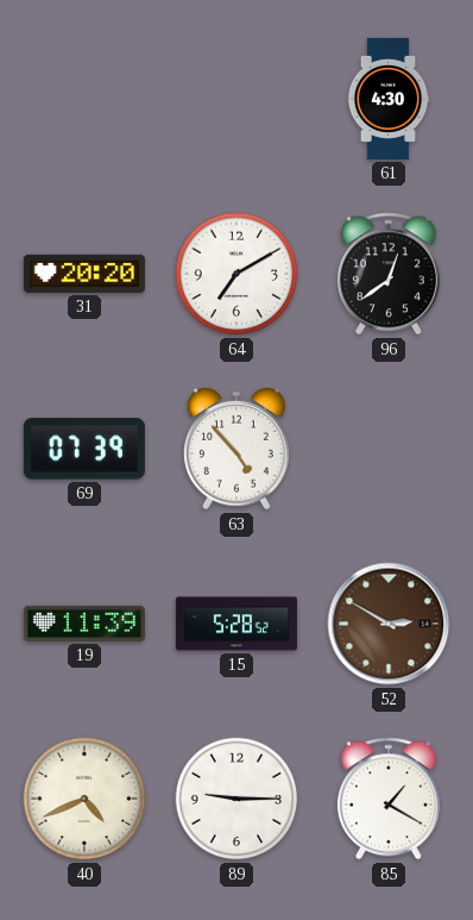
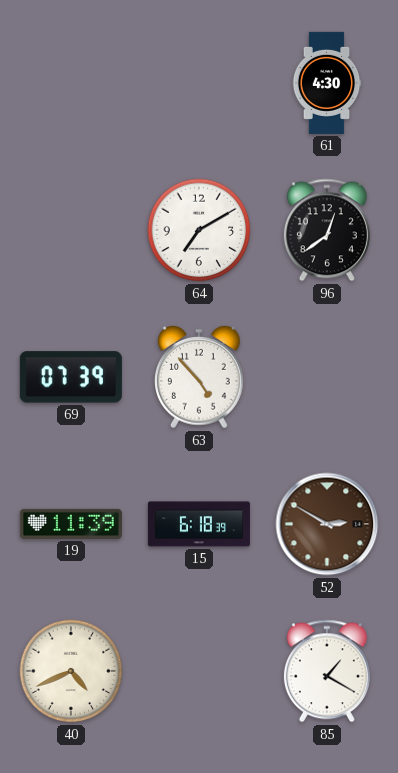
31: 20:20 -> none
15: 5:28 -> 6:18
89: 9:15 -> none
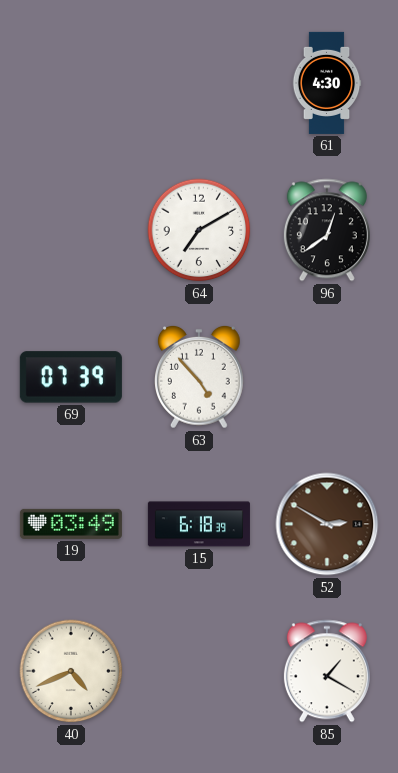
19: 11:39 -> 03:49
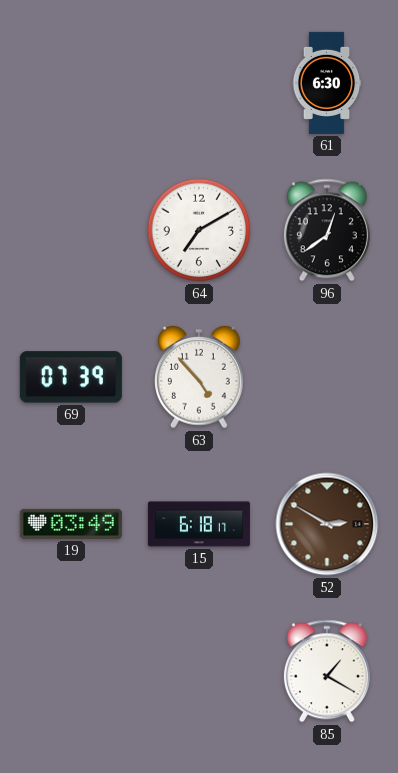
61: 4:30 -> 6:30
15: 6:18:39 -> 6:18:17
40: 4:41 -> none
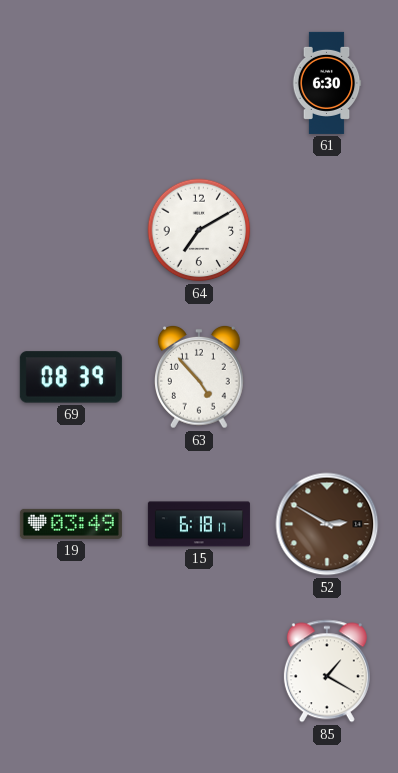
96: 12:39 -> none
69: 07:39 -> 08:39
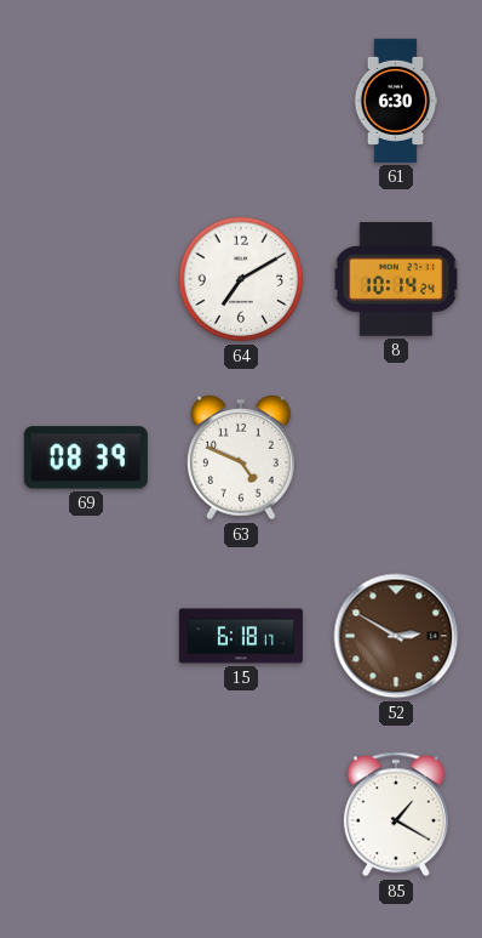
8: none -> 10:14
63: 4:53 -> 4:49
19: 03:49 -> none
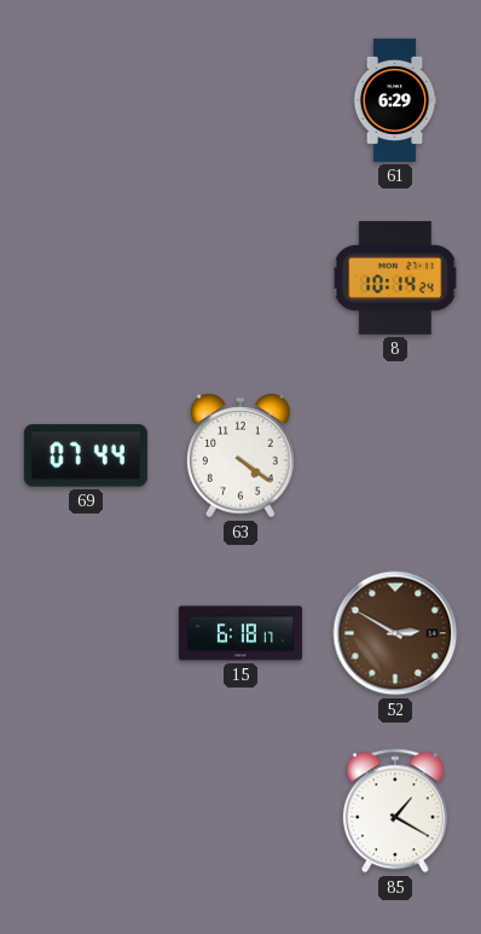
61: 6:30 -> 6:29
64: 7:10 -> none
69: 08:39 -> 07:44
63: 4:49 -> 4:21
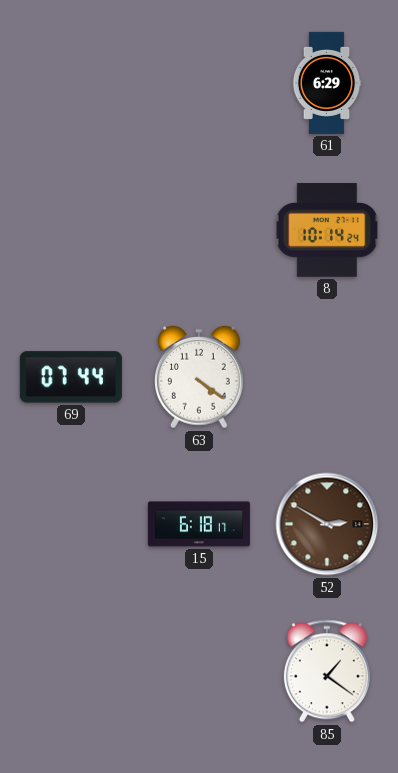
85: 1:20 -> 1:21
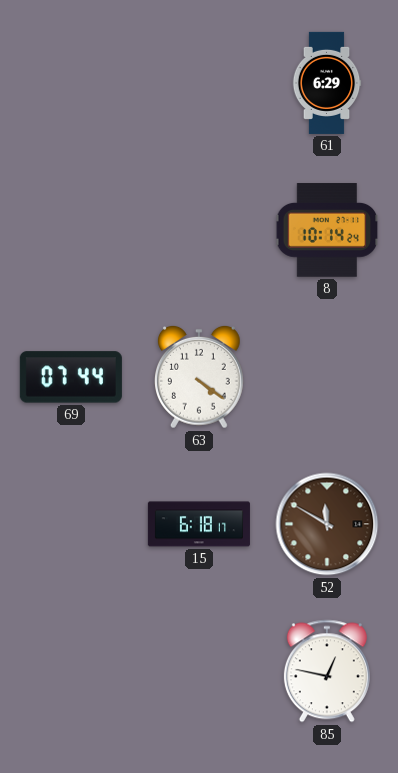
52: 2:50 -> 11:50
85: 1:21 -> 12:47
